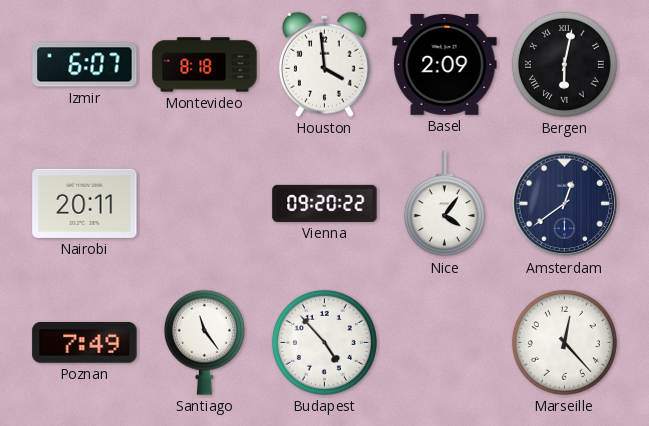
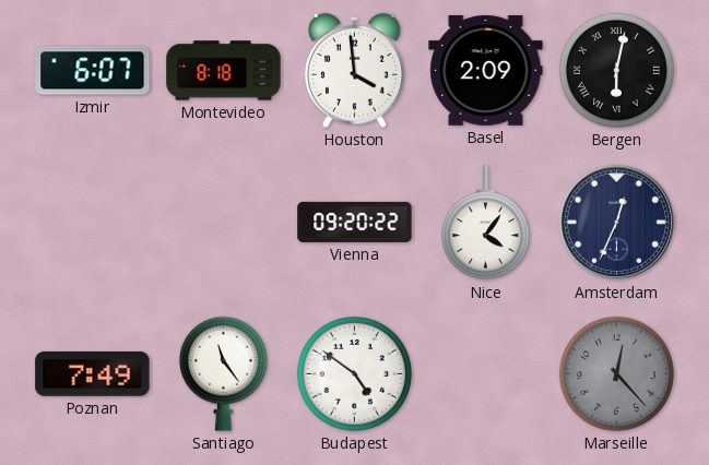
Nairobi: 20:11 -> none
Amsterdam: 12:39 -> 12:34
Budapest: 4:53 -> 4:51
Marseille dial: white -> grey
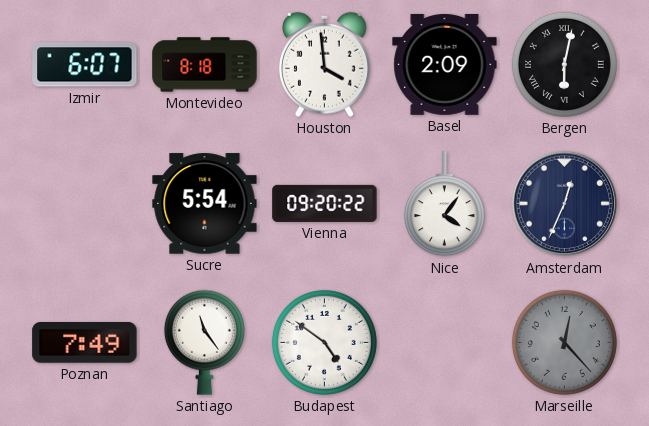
Sucre: none -> 5:54
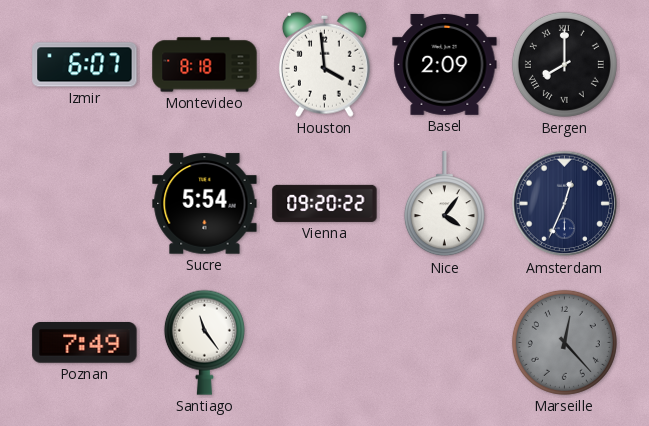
Bergen: 6:02 -> 8:00
Budapest: 4:51 -> none
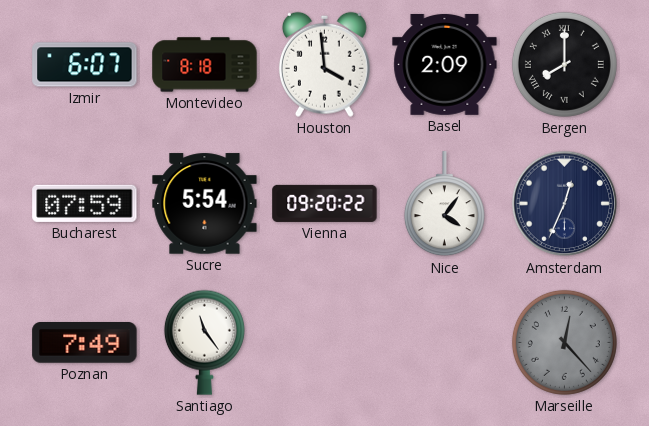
Bucharest: none -> 07:59
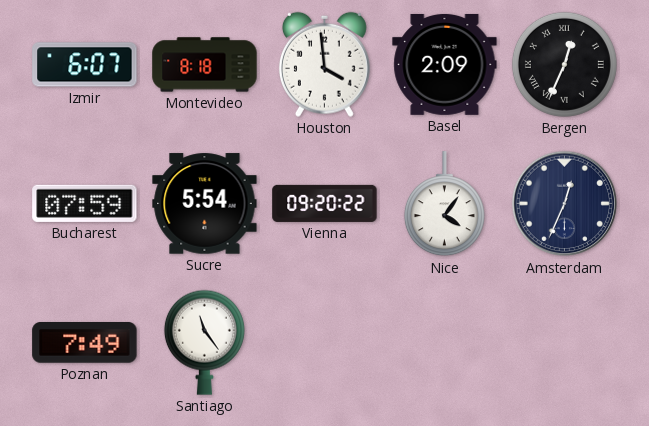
Bergen: 8:00 -> 12:34
Marseille: 12:23 -> none
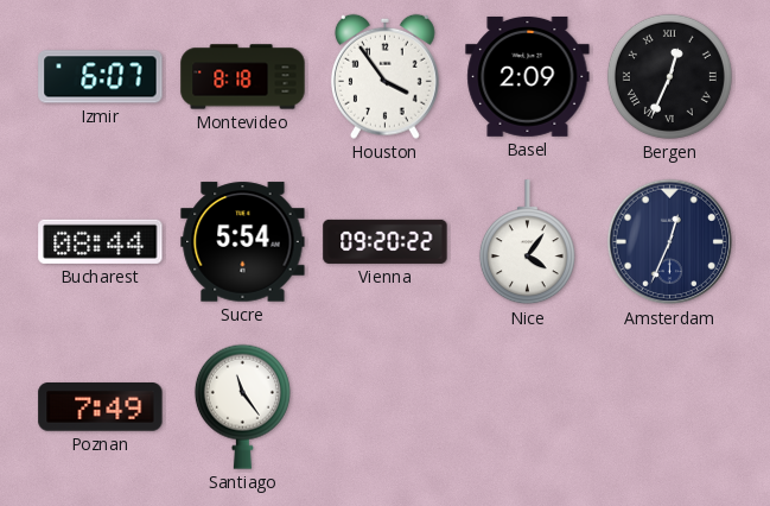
Houston: 3:59 -> 3:54
Bucharest: 07:59 -> 08:44
